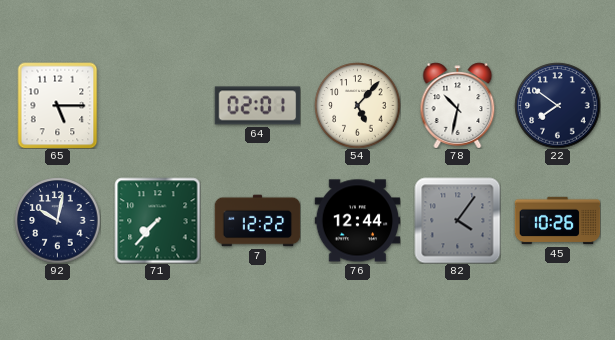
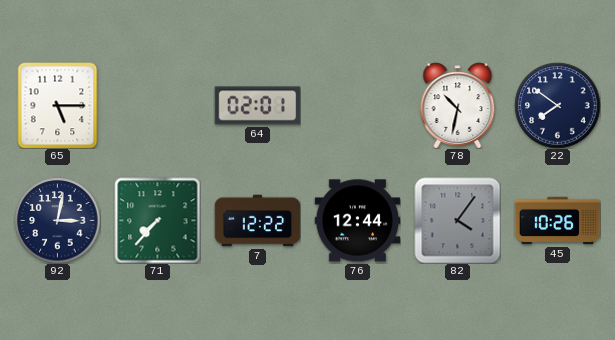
54: 5:07 -> none
92: 10:02 -> 3:02
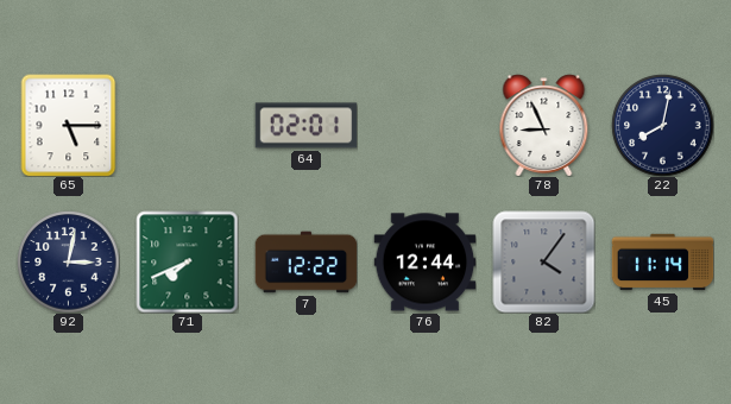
78: 10:32 -> 8:56
22: 7:51 -> 8:02
71: 7:37 -> 7:41
45: 10:26 -> 11:14
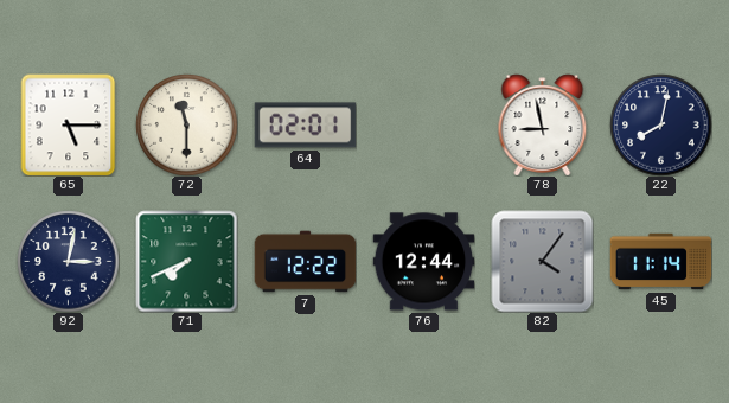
72: none -> 11:30
78: 8:56 -> 8:58
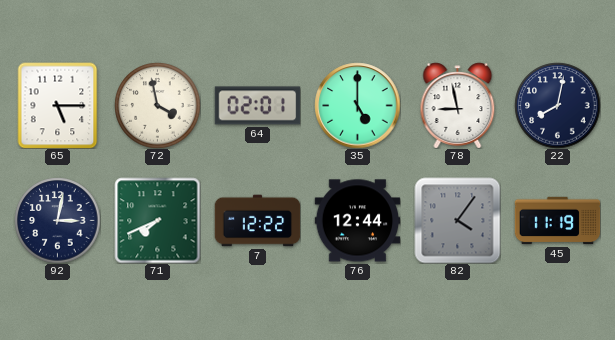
72: 11:30 -> 3:58
35: none -> 5:00
45: 11:14 -> 11:19
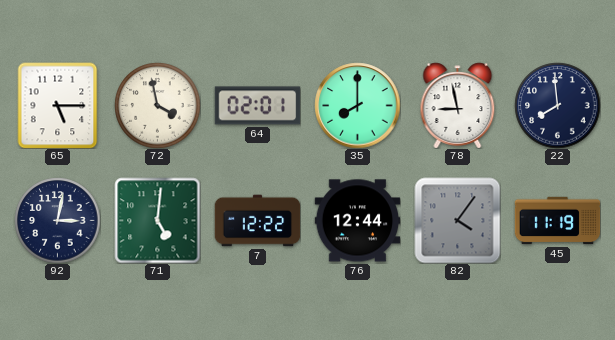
35: 5:00 -> 8:00
22: 8:02 -> 7:59
71: 7:41 -> 5:01
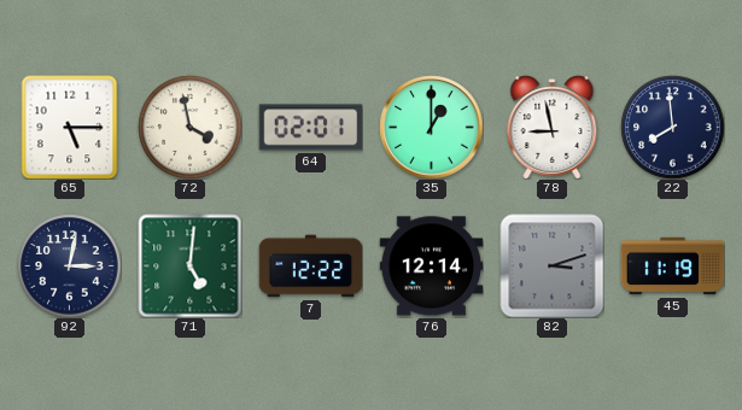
35: 8:00 -> 1:00
76: 12:44 -> 12:14
82: 4:06 -> 3:12
